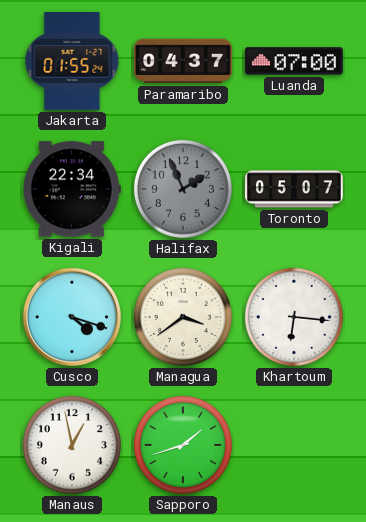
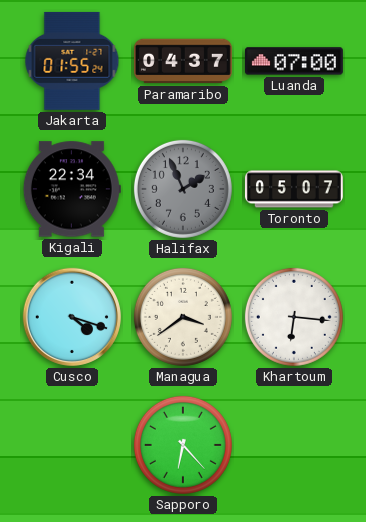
Manaus: 12:58 -> none
Sapporo: 1:42 -> 6:23
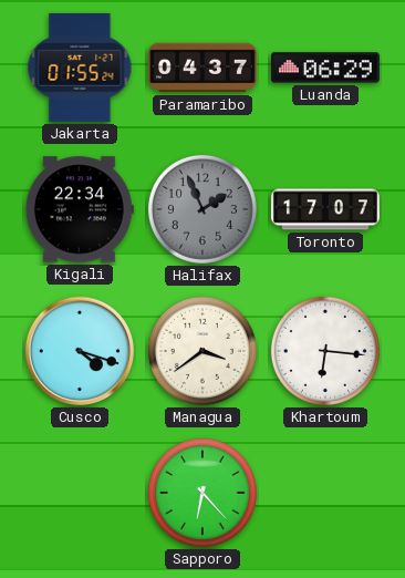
Luanda: 07:00 -> 06:29
Toronto: 05:07 -> 17:07
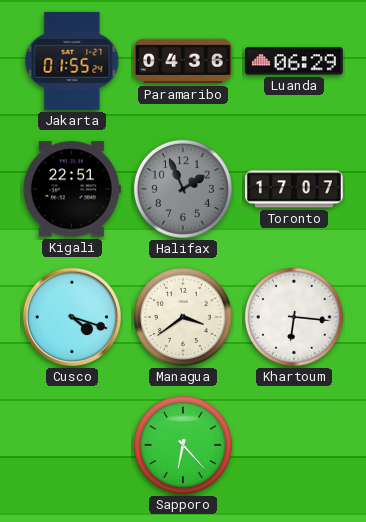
Paramaribo: 04:37 -> 04:36
Kigali: 22:34 -> 22:51
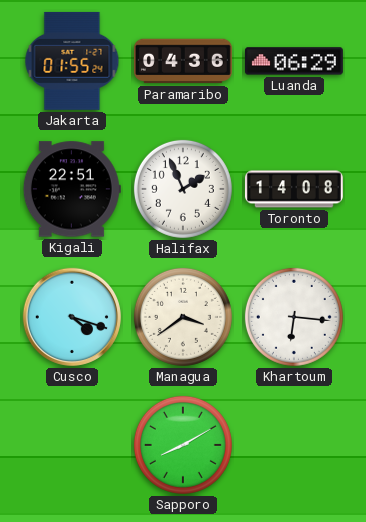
Halifax dial: grey -> white
Toronto: 17:07 -> 14:08
Sapporo: 6:23 -> 8:10
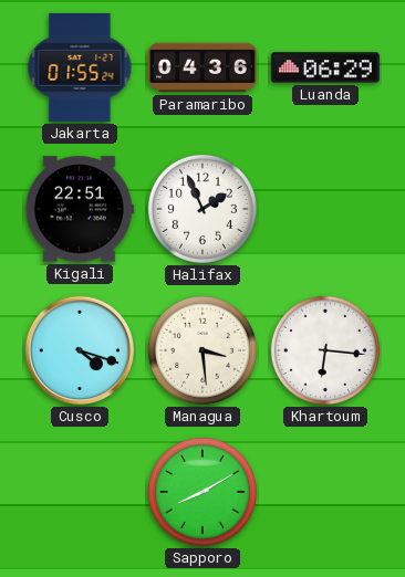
Toronto: 14:08 -> none
Managua: 3:39 -> 3:29
